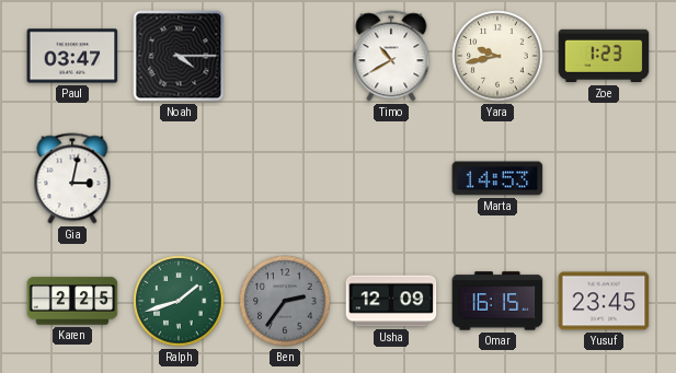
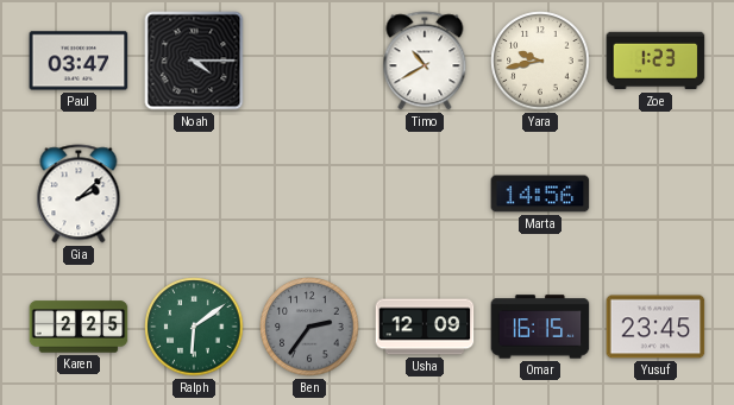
Gia: 3:02 -> 2:08
Marta: 14:53 -> 14:56
Ralph: 1:42 -> 6:09
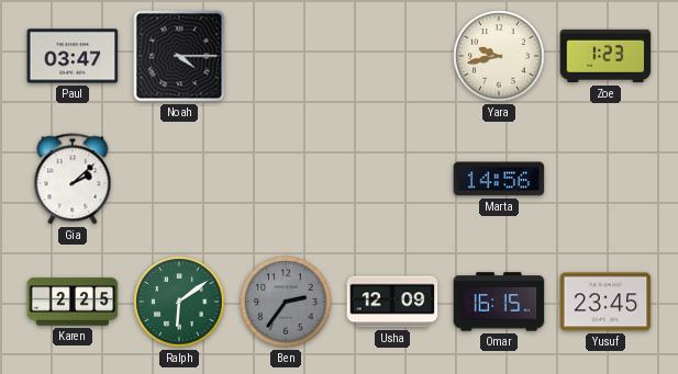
Timo: 10:40 -> none
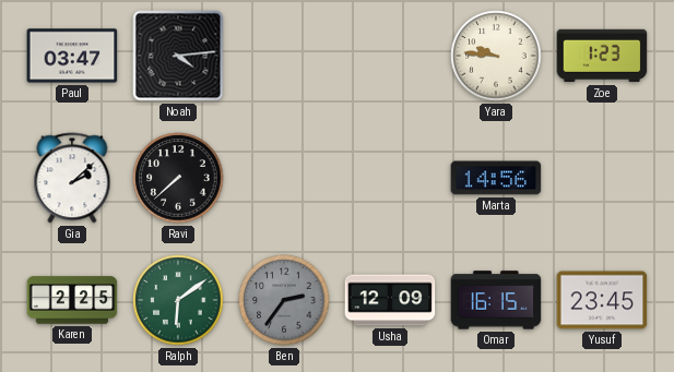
Noah: 4:15 -> 4:14
Yara: 9:43 -> 9:46
Ravi: none -> 7:38
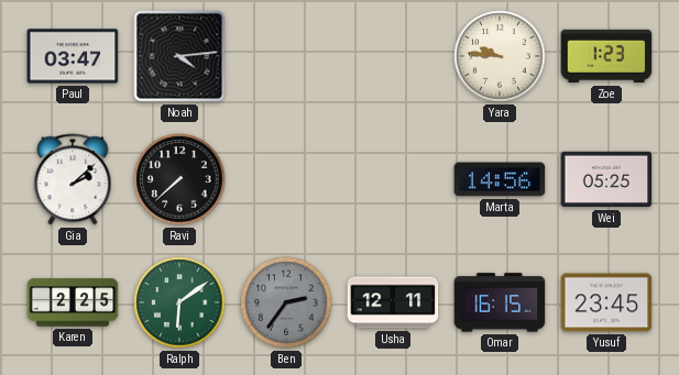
Wei: none -> 05:25
Usha: 12:09 -> 12:11
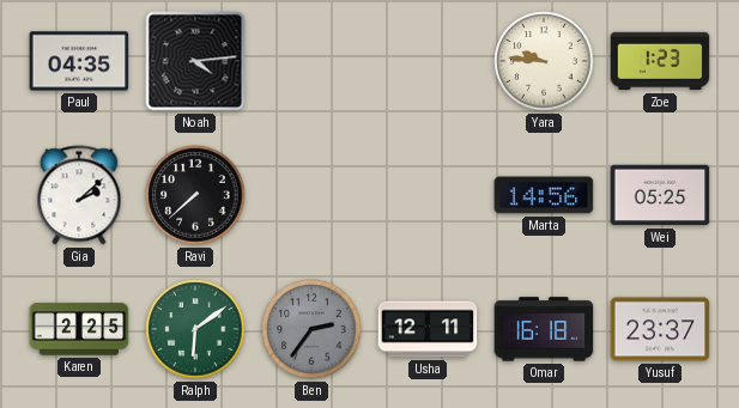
Paul: 03:47 -> 04:35
Omar: 16:15 -> 16:18
Yusuf: 23:45 -> 23:37
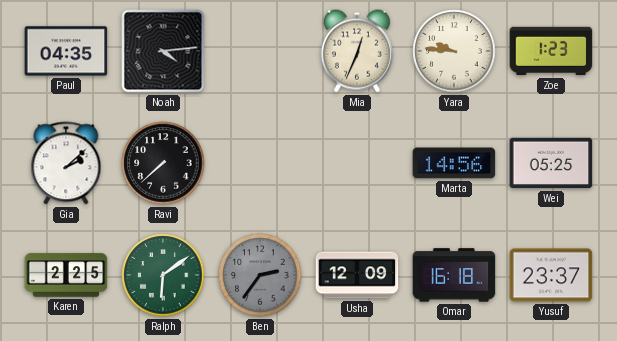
Mia: none -> 12:34
Usha: 12:11 -> 12:09
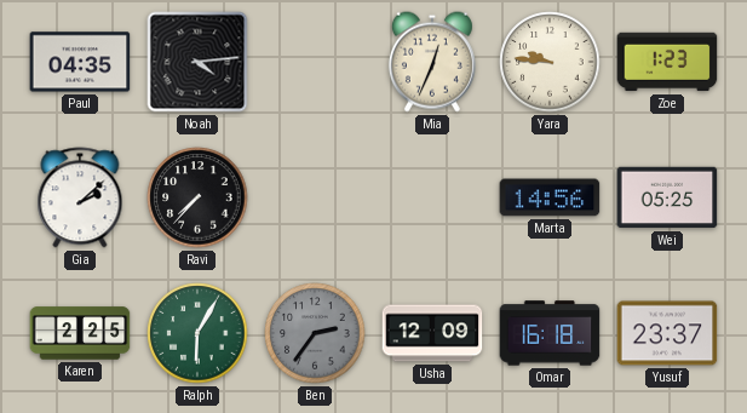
Ravi: 7:38 -> 7:37
Ralph: 6:09 -> 6:05
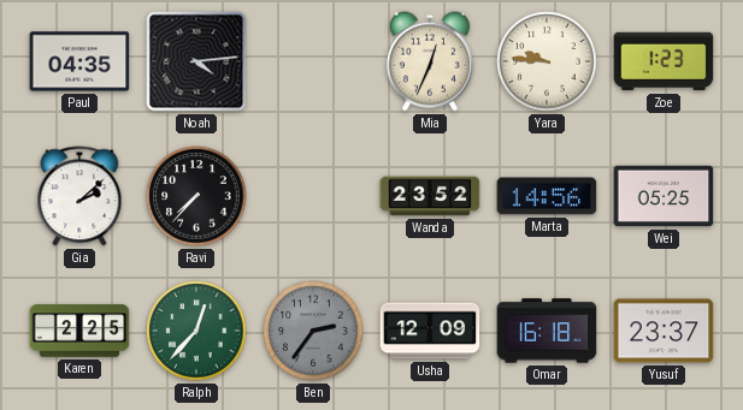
Wanda: none -> 23:52
Ralph: 6:05 -> 12:37
